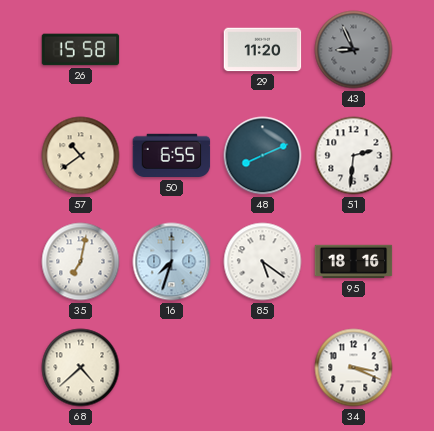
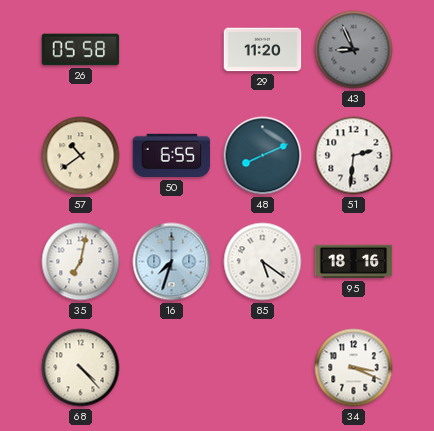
26: 15:58 -> 05:58
68: 4:38 -> 4:23
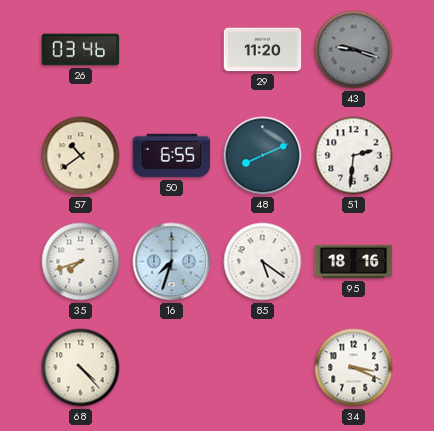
26: 05:58 -> 03:46
43: 8:56 -> 9:18
35: 7:02 -> 7:42
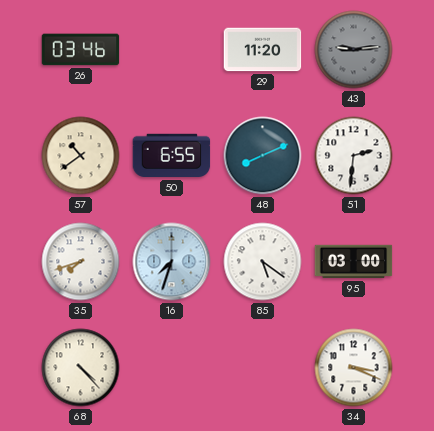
43: 9:18 -> 9:14
95: 18:16 -> 03:00
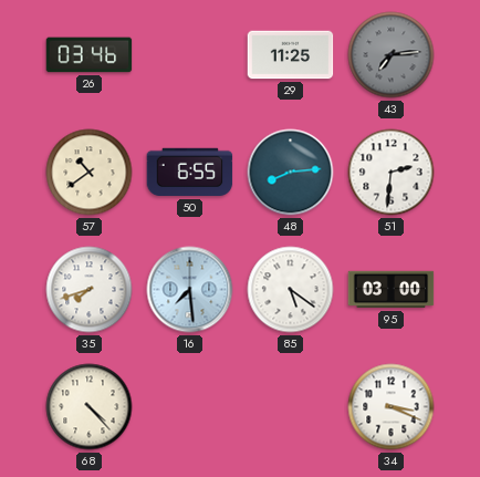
29: 11:20 -> 11:25
43: 9:14 -> 7:14
48: 8:11 -> 8:14
16: 7:33 -> 7:29
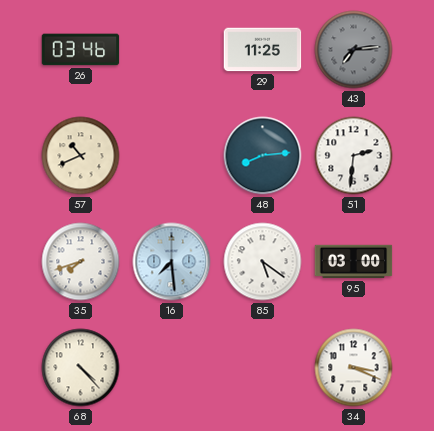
57: 10:39 -> 10:41
50: 6:55 -> none
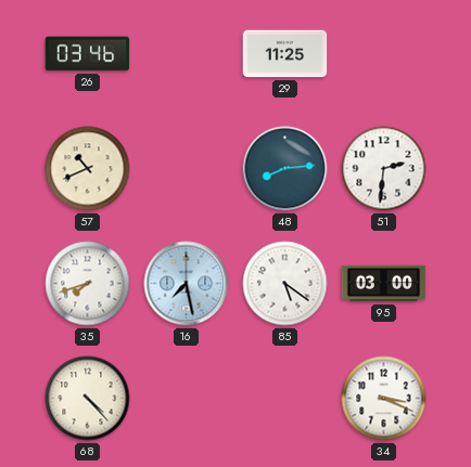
43: 7:14 -> none
16: 7:29 -> 7:28
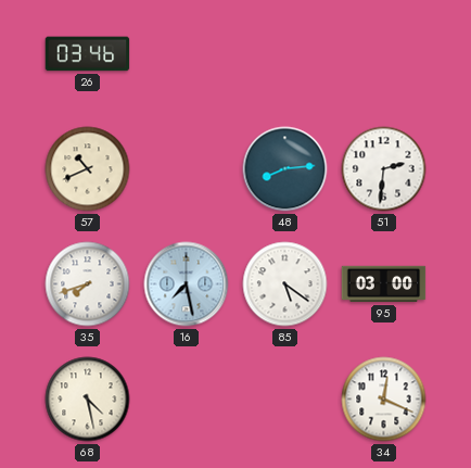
29: 11:25 -> none
68: 4:23 -> 4:28
34: 3:19 -> 12:19
